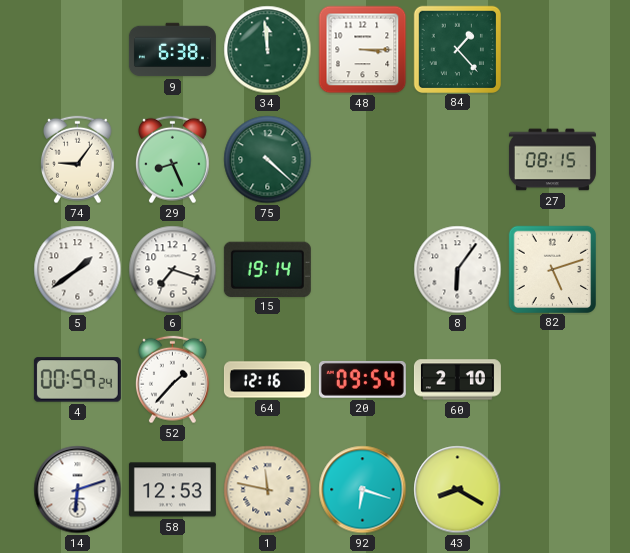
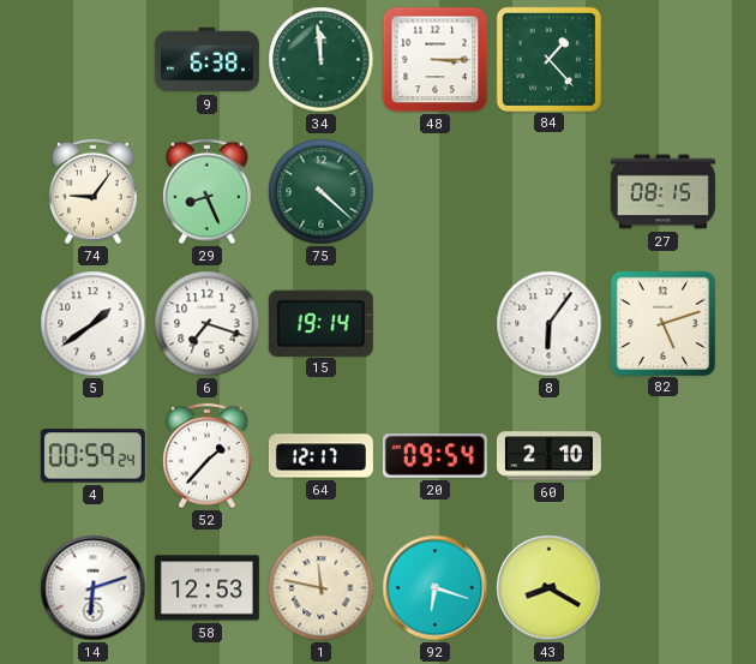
64: 12:16 -> 12:17
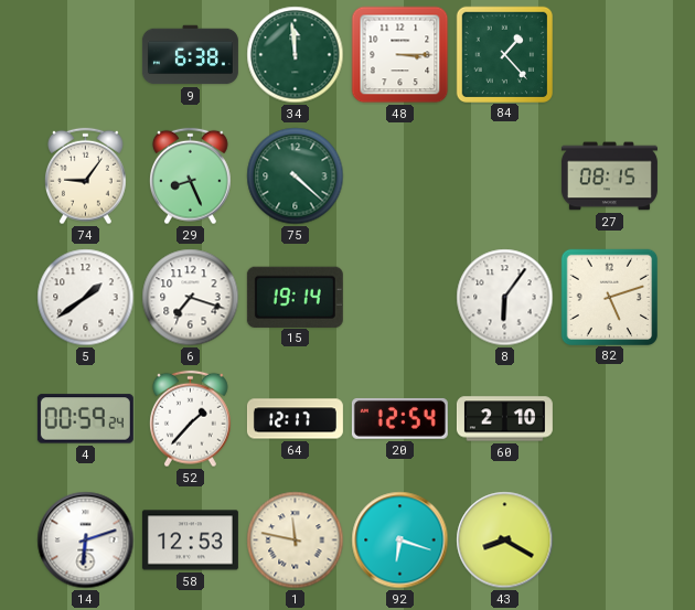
20: 09:54 -> 12:54
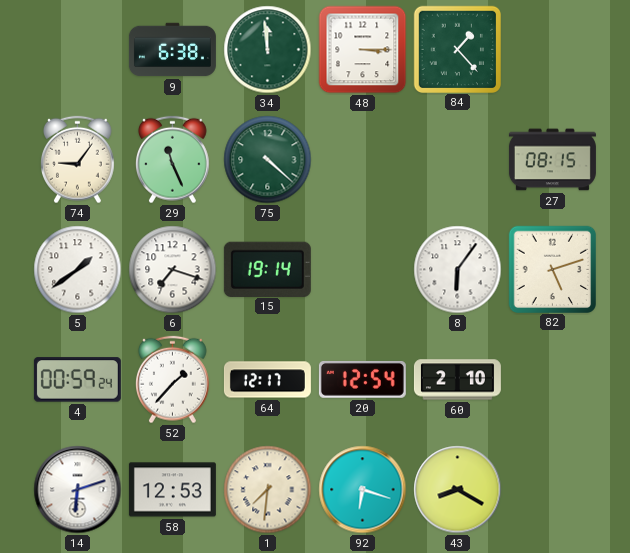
29: 8:26 -> 11:26
1: 11:47 -> 7:31
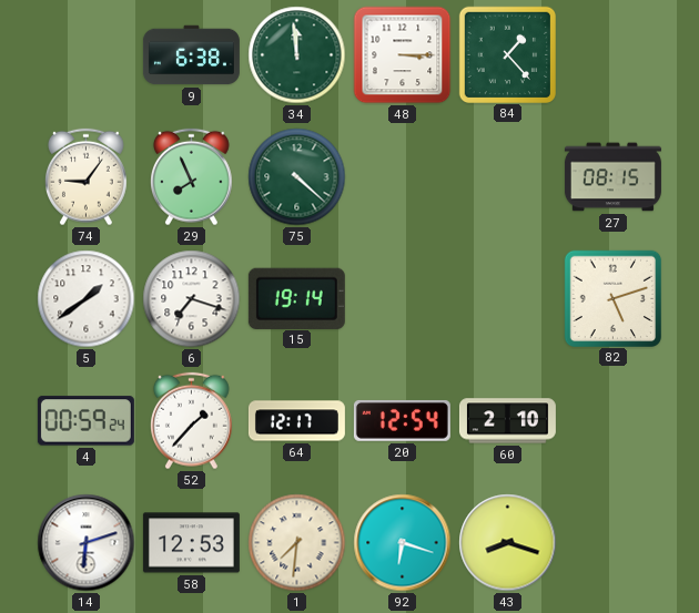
29: 11:26 -> 7:56
8: 6:06 -> none
43: 8:20 -> 8:18
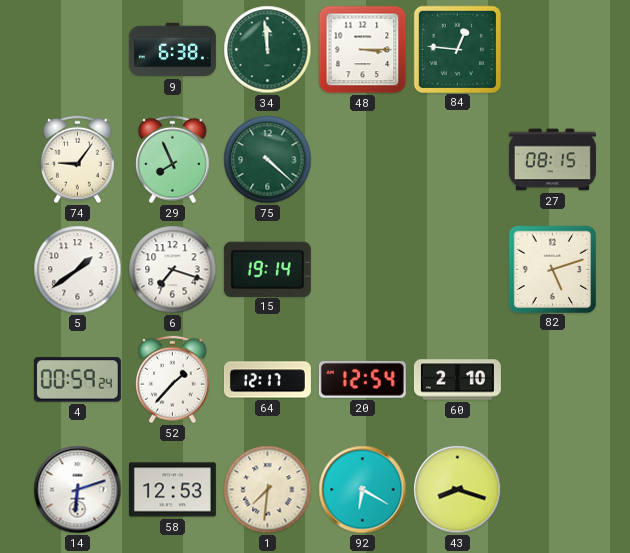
84: 1:23 -> 12:46
92: 6:18 -> 6:20
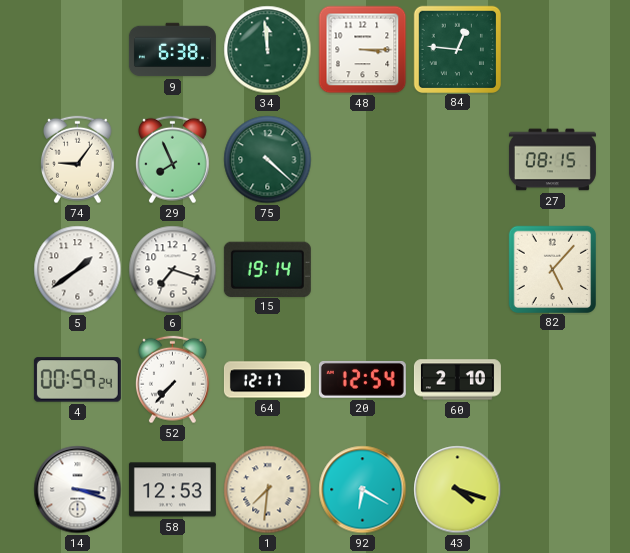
82: 5:12 -> 5:07
52: 1:37 -> 7:37
14: 6:12 -> 3:18
43: 8:18 -> 4:18
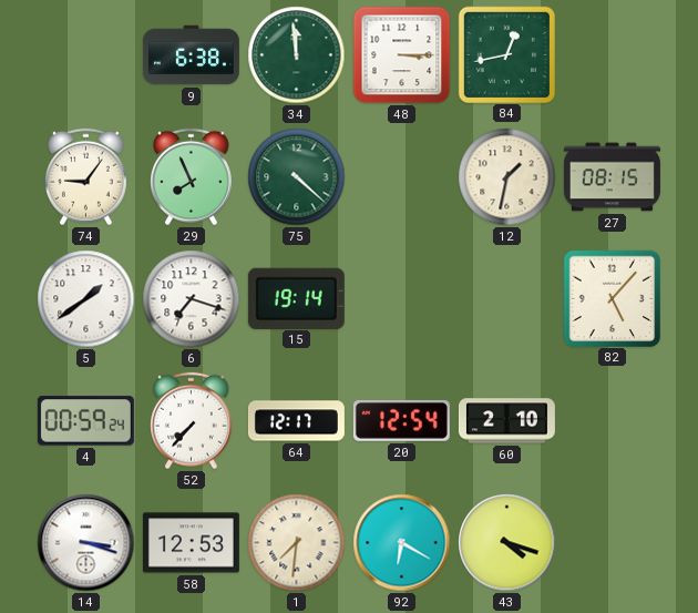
84: 12:46 -> 12:43
12: none -> 1:32
